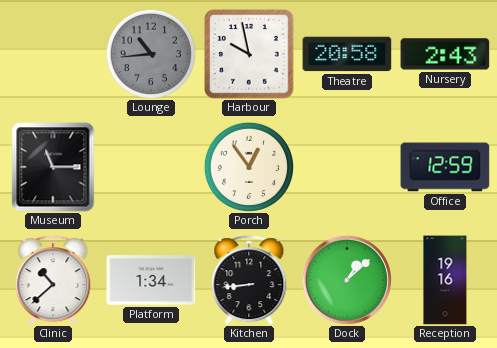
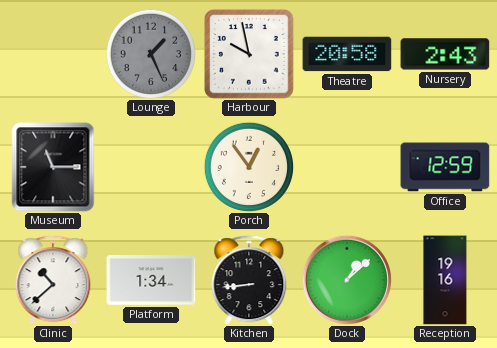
Lounge: 10:44 -> 1:26
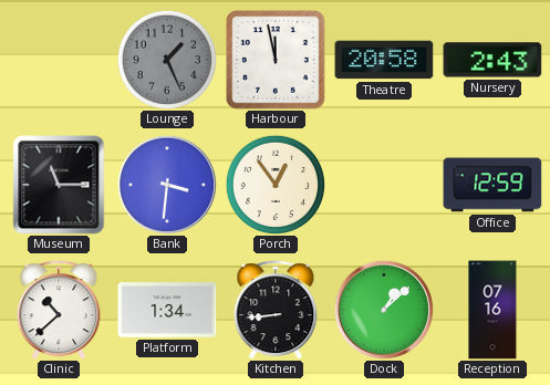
Harbour: 9:58 -> 11:58
Bank: none -> 3:31
Reception: 19:16 -> 07:16
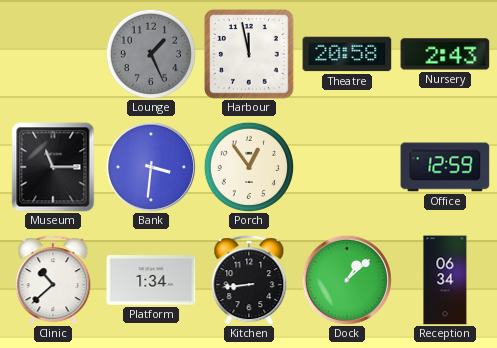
Reception: 07:16 -> 06:34
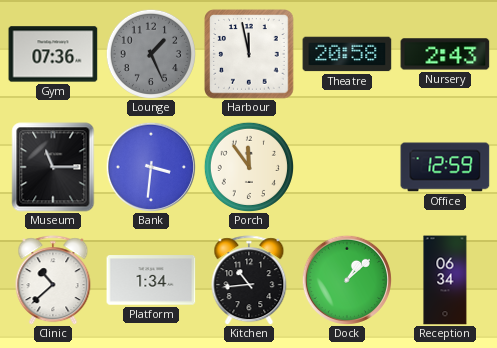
Gym: none -> 07:36
Porch: 12:54 -> 11:54
Kitchen: 8:44 -> 10:44
